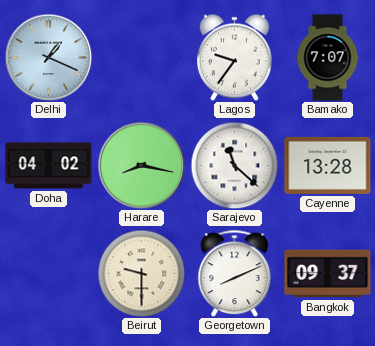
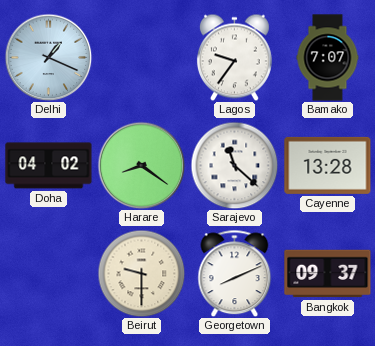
Harare: 8:17 -> 8:21
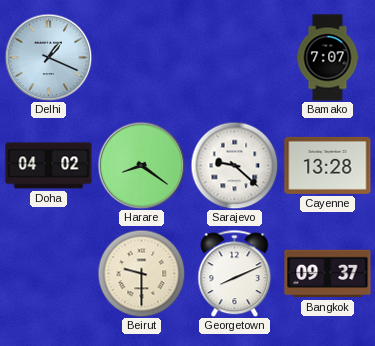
Lagos: 9:36 -> none
Sarajevo: 11:22 -> 9:22
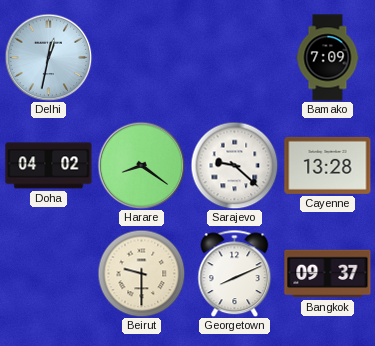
Delhi: 1:19 -> 12:32
Bamako: 7:07 -> 7:09
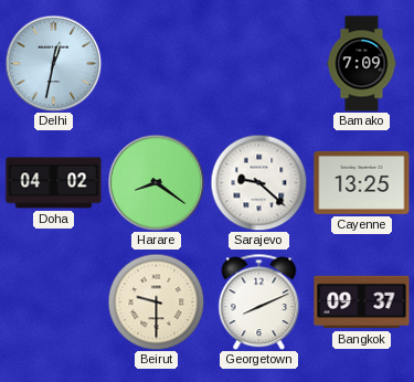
Cayenne: 13:28 -> 13:25
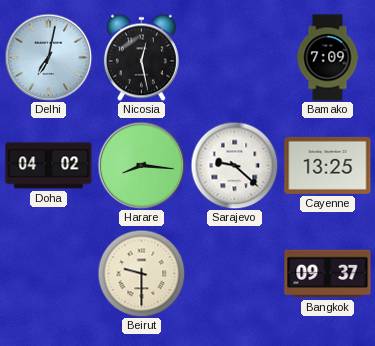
Delhi: 12:32 -> 7:02
Nicosia: none -> 12:28
Harare: 8:21 -> 8:16
Georgetown: 8:11 -> none
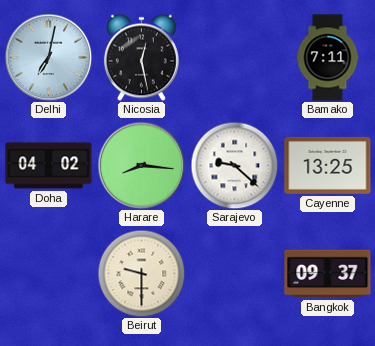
Bamako: 7:09 -> 7:11
